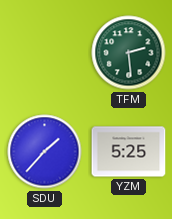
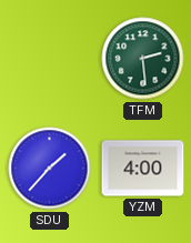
YZM: 5:25 -> 4:00
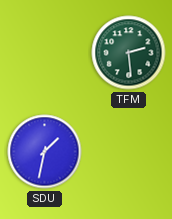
SDU: 1:37 -> 1:32
YZM: 4:00 -> none
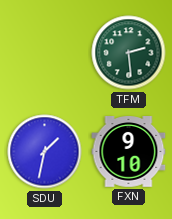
FXN: none -> 9:10
